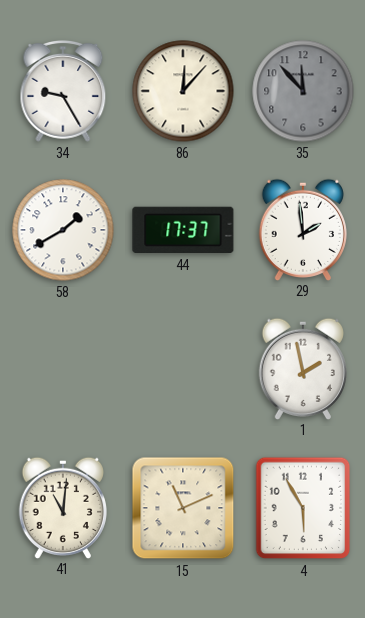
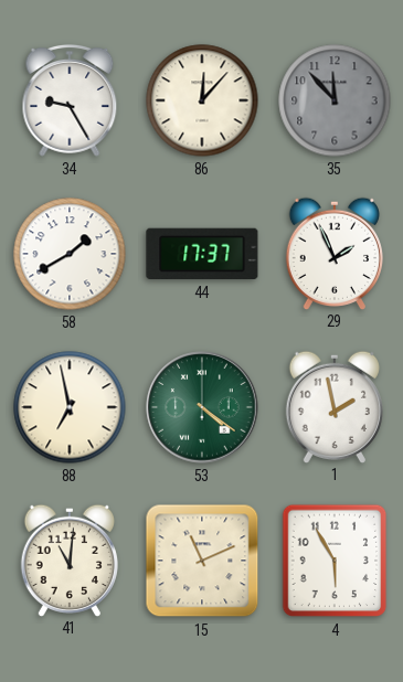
29: 1:59 -> 1:56
88: none -> 6:58
53: none -> 4:21
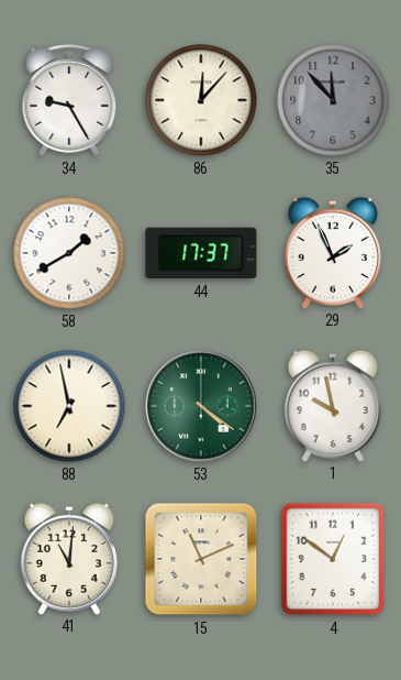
1: 1:58 -> 9:58
4: 5:55 -> 12:51
